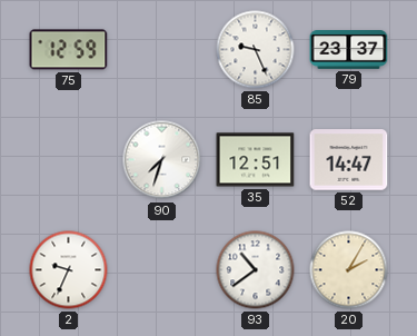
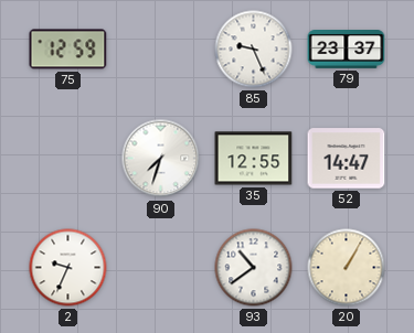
35: 12:51 -> 12:55
20: 2:05 -> 1:05
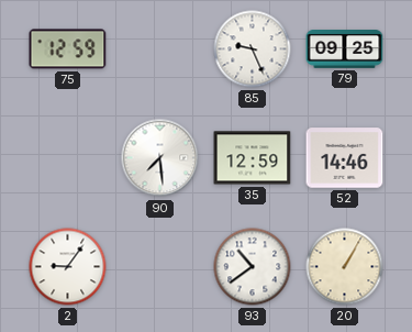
79: 23:37 -> 09:25
90: 7:33 -> 7:29
35: 12:55 -> 12:59
52: 14:47 -> 14:46
2: 9:34 -> 9:06
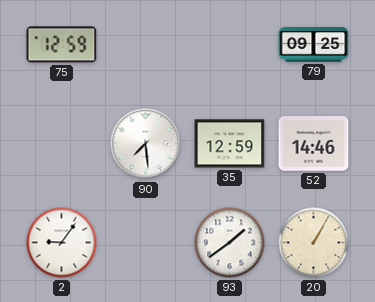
85: 9:26 -> none
93: 10:39 -> 1:39
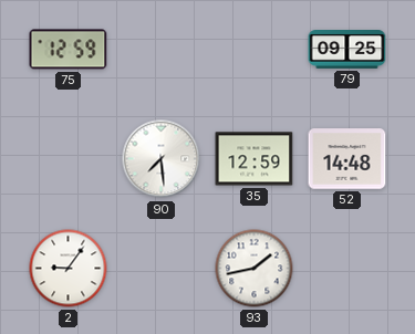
52: 14:46 -> 14:48
93: 1:39 -> 1:43
20: 1:05 -> none
